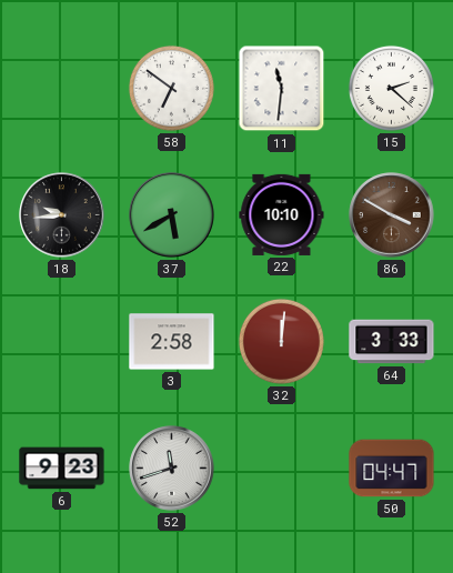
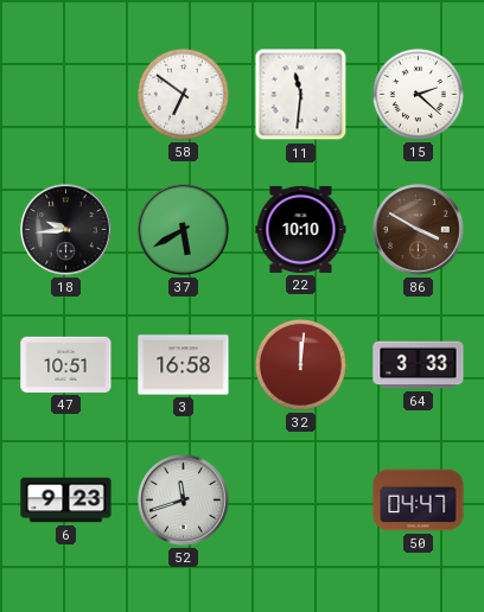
47: none -> 10:51
3: 2:58 -> 16:58
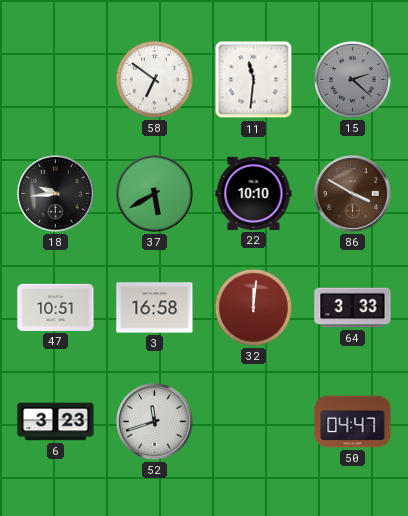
15 dial: white -> grey
6: 9:23 -> 3:23
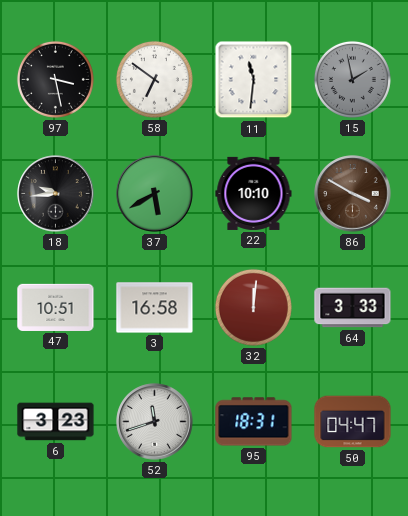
97: none -> 3:28
15: 2:22 -> 1:58
95: none -> 18:31
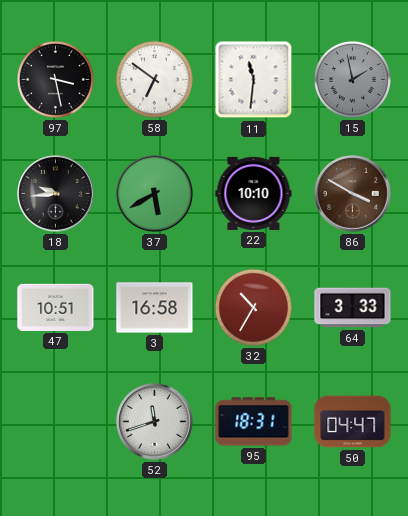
32: 12:01 -> 10:35
6: 3:23 -> none
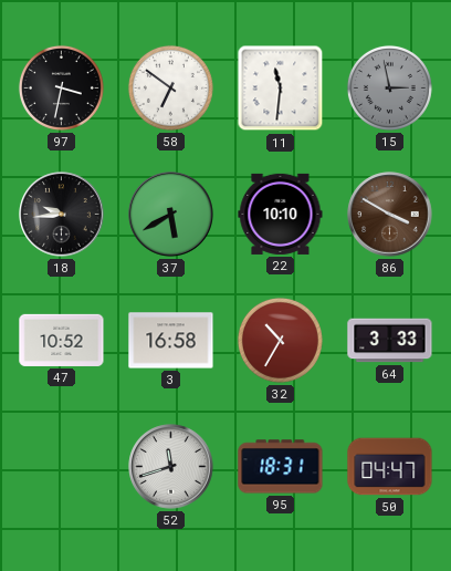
97: 3:28 -> 3:32
15: 1:58 -> 2:58
47: 10:51 -> 10:52
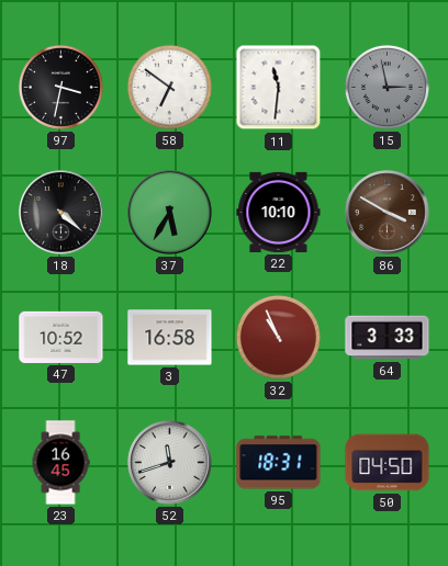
18: 9:44 -> 4:22
37: 5:40 -> 5:35
32: 10:35 -> 10:56
23: none -> 16:45
50: 04:47 -> 04:50
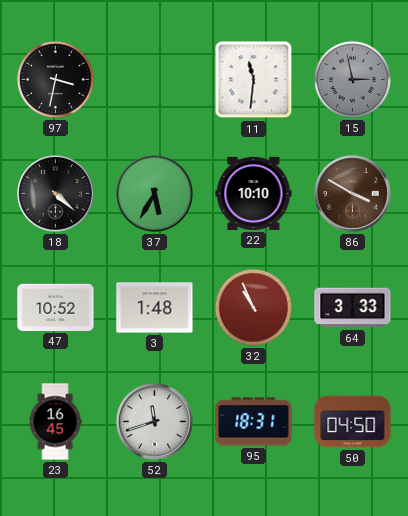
58: 6:51 -> none
3: 16:58 -> 1:48
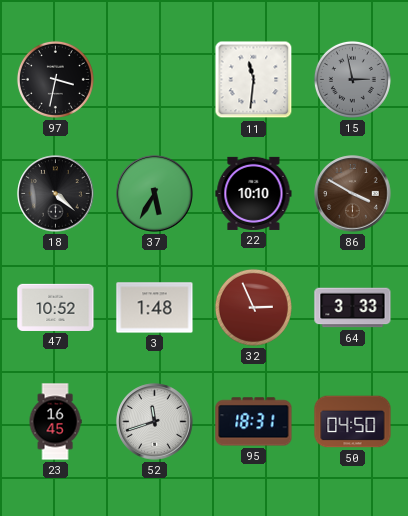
32: 10:56 -> 2:56
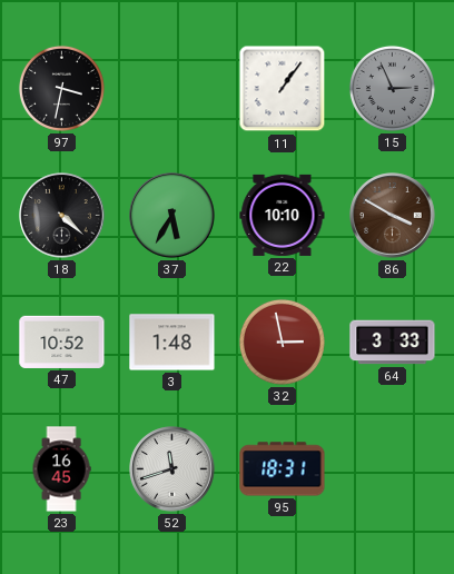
11: 11:31 -> 1:06
15: 2:58 -> 2:56
32: 2:56 -> 2:58
50: 04:50 -> none
